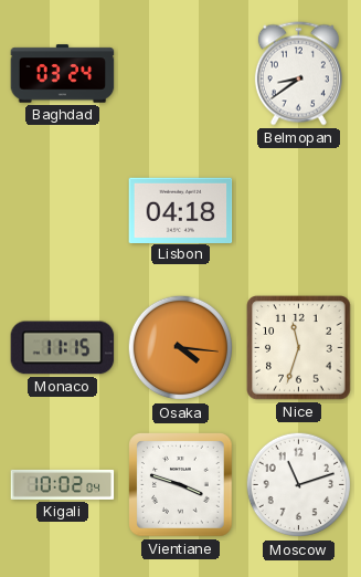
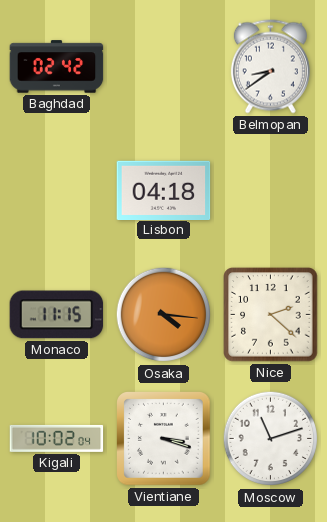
Baghdad: 03:24 -> 02:42
Nice: 11:33 -> 2:22
Vientiane: 3:48 -> 3:18
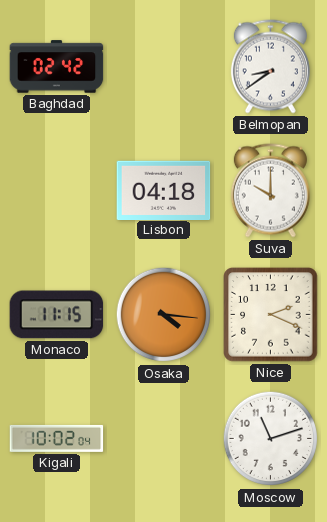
Suva: none -> 10:00
Nice: 2:22 -> 2:19
Vientiane: 3:18 -> none
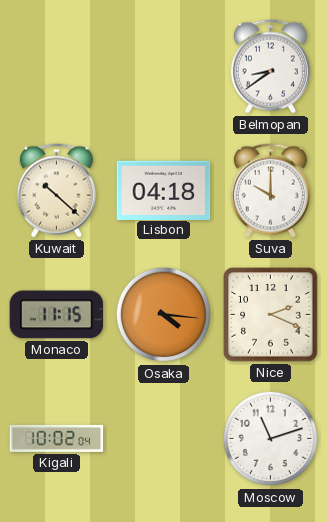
Baghdad: 02:42 -> none
Kuwait: none -> 10:22
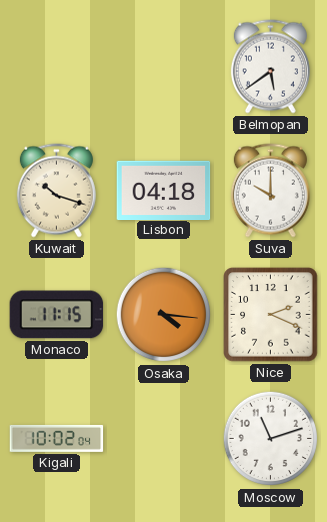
Belmopan: 8:39 -> 5:39
Kuwait: 10:22 -> 10:18
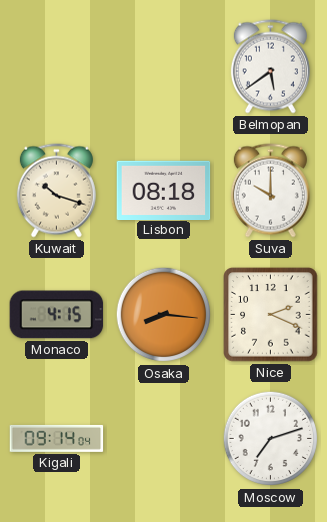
Lisbon: 04:18 -> 08:18
Monaco: 11:15 -> 4:15
Osaka: 4:16 -> 8:16
Kigali: 10:02 -> 09:14
Moscow: 11:12 -> 7:12
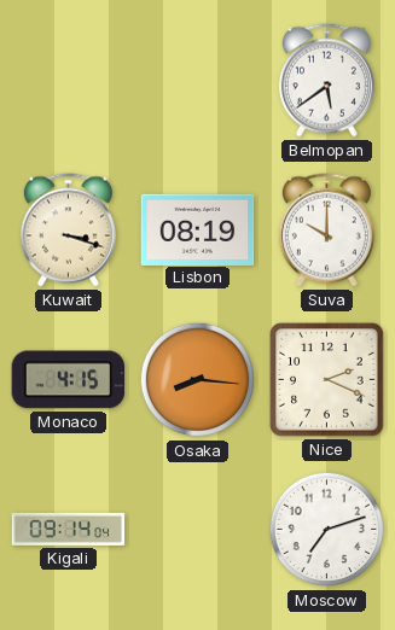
Kuwait: 10:18 -> 3:18
Lisbon: 08:18 -> 08:19
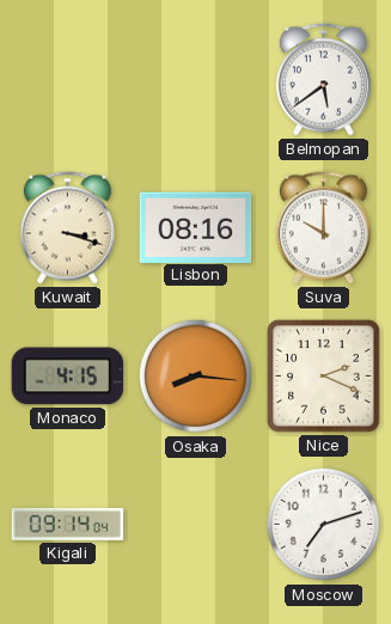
Lisbon: 08:19 -> 08:16
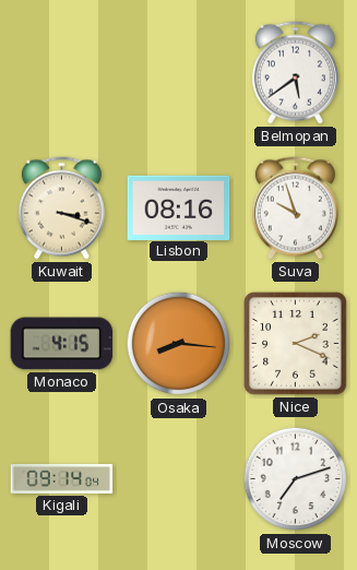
Suva: 10:00 -> 9:57
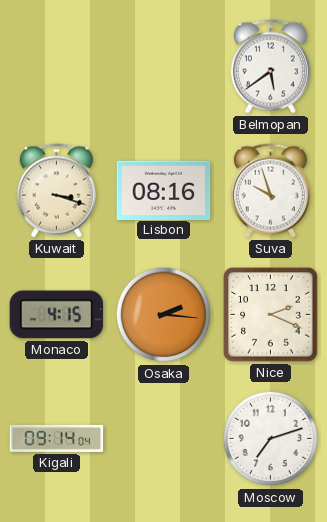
Osaka: 8:16 -> 2:16
